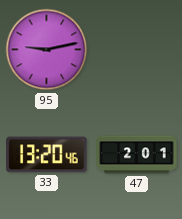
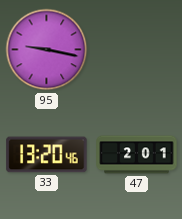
95: 9:13 -> 9:17
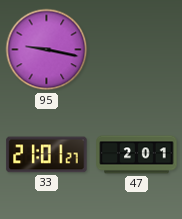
33: 13:20 -> 21:01
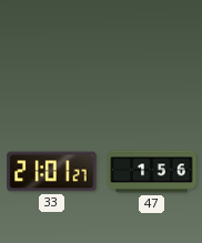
95: 9:17 -> none
47: 2:01 -> 1:56
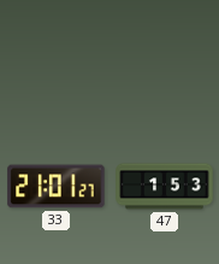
47: 1:56 -> 1:53
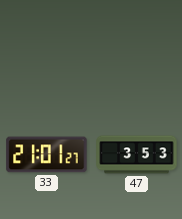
47: 1:53 -> 3:53
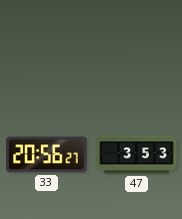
33: 21:01 -> 20:56
